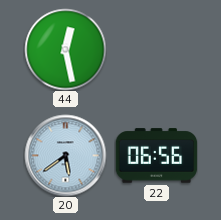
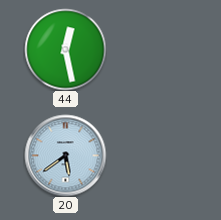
22: 06:56 -> none
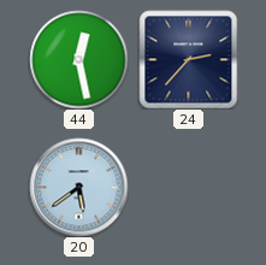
24: none -> 2:37
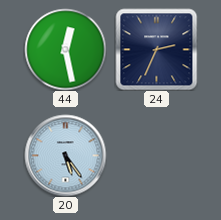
24: 2:37 -> 2:34
20: 5:39 -> 5:24
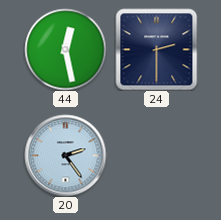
24: 2:34 -> 2:30
20: 5:24 -> 2:24
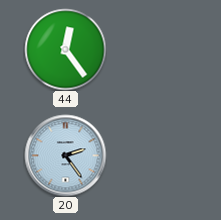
44: 12:28 -> 12:24
24: 2:30 -> none
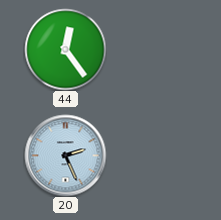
20: 2:24 -> 2:26
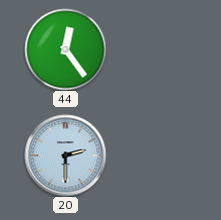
20: 2:26 -> 2:30
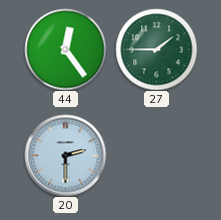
27: none -> 1:45
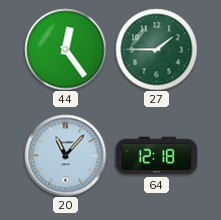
20: 2:30 -> 11:07
64: none -> 12:18
